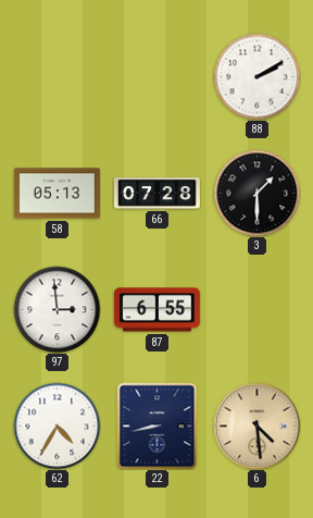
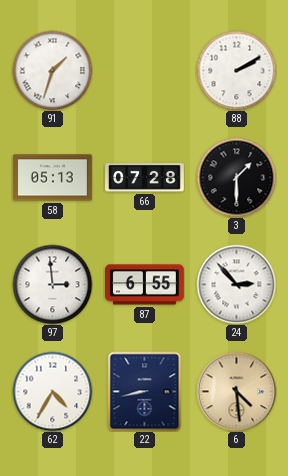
91: none -> 1:33
24: none -> 2:53
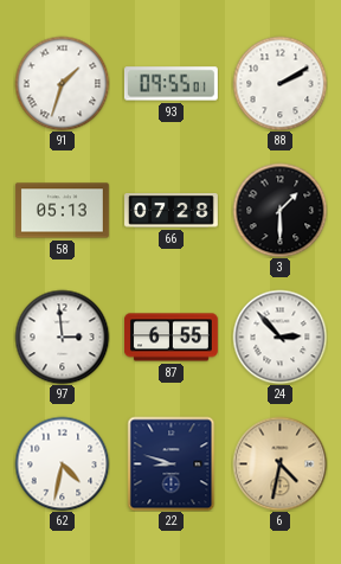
93: none -> 09:55
62: 4:35 -> 4:32
22: 8:43 -> 8:48
6: 4:29 -> 4:32
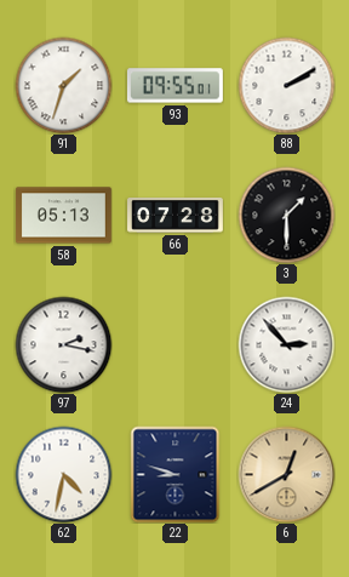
97: 2:59 -> 2:17
87: 6:55 -> none
6: 4:32 -> 12:40
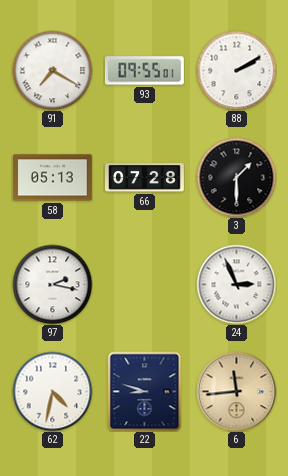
91: 1:33 -> 7:20
24: 2:53 -> 2:56
6: 12:40 -> 11:44
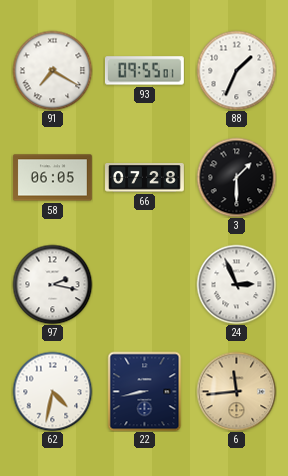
88: 2:10 -> 1:34
58: 05:13 -> 06:05
22: 8:48 -> 8:43
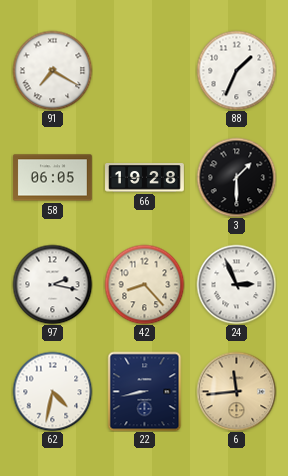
93: 09:55 -> none
66: 07:28 -> 19:28
42: none -> 8:23
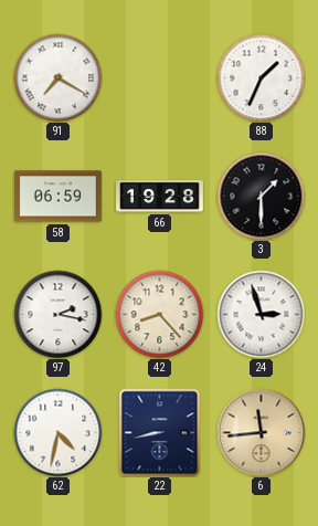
58: 06:05 -> 06:59
24: 2:56 -> 2:57
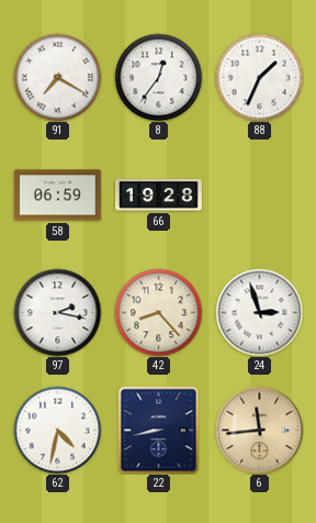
8: none -> 12:36
3: 1:30 -> none
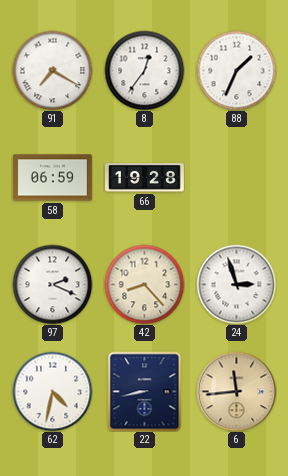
97: 2:17 -> 2:19
